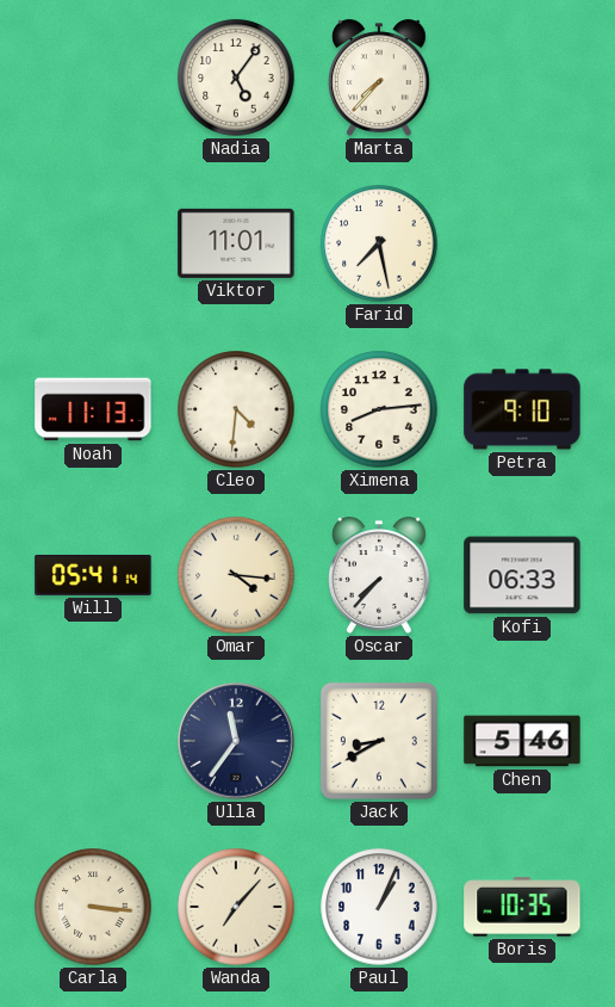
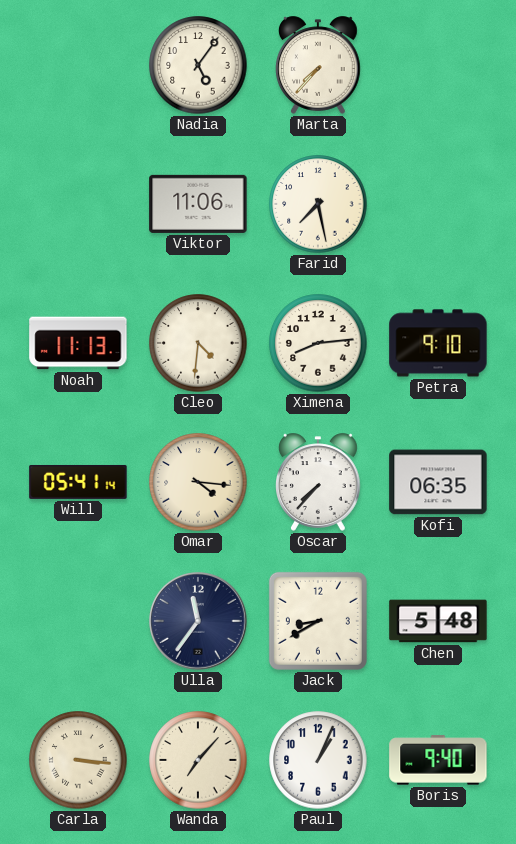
Viktor: 11:01 -> 11:06
Kofi: 06:33 -> 06:35
Chen: 5:46 -> 5:48
Boris: 10:35 -> 9:40
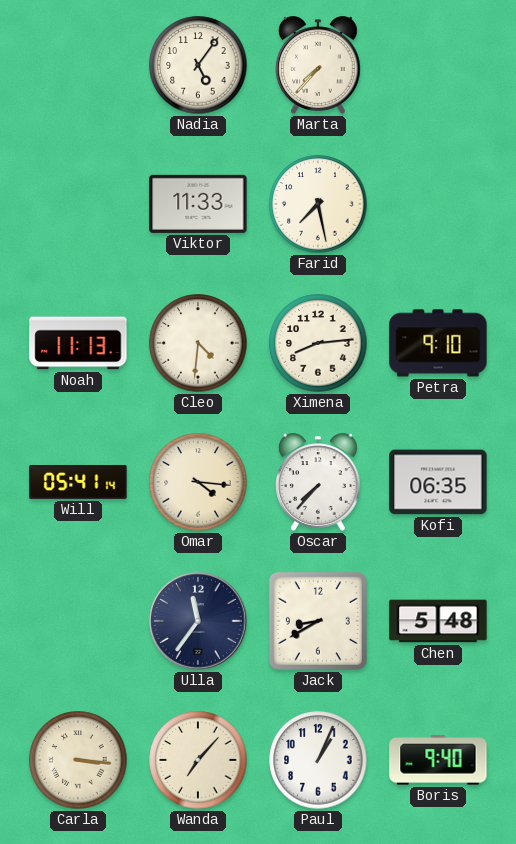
Viktor: 11:06 -> 11:33
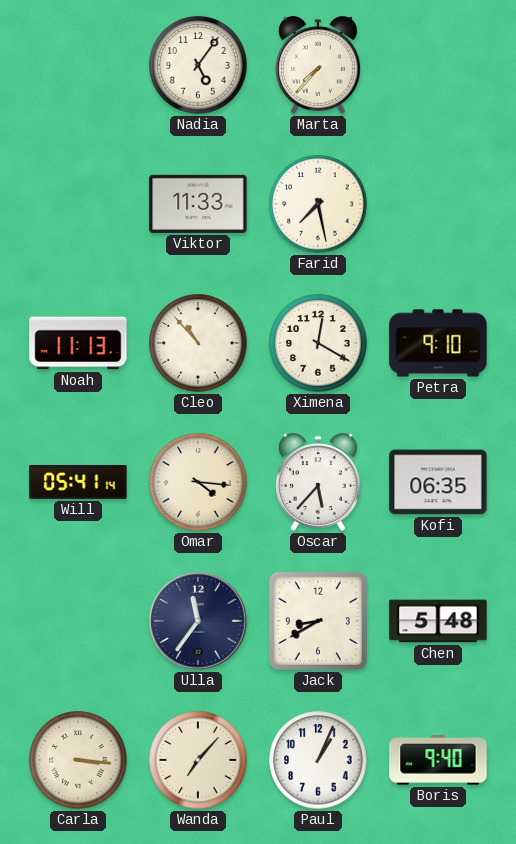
Cleo: 4:31 -> 10:53
Ximena: 8:14 -> 12:20
Oscar: 7:37 -> 5:37
